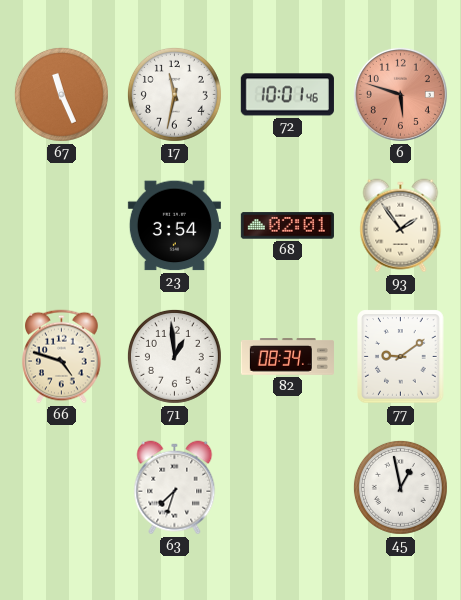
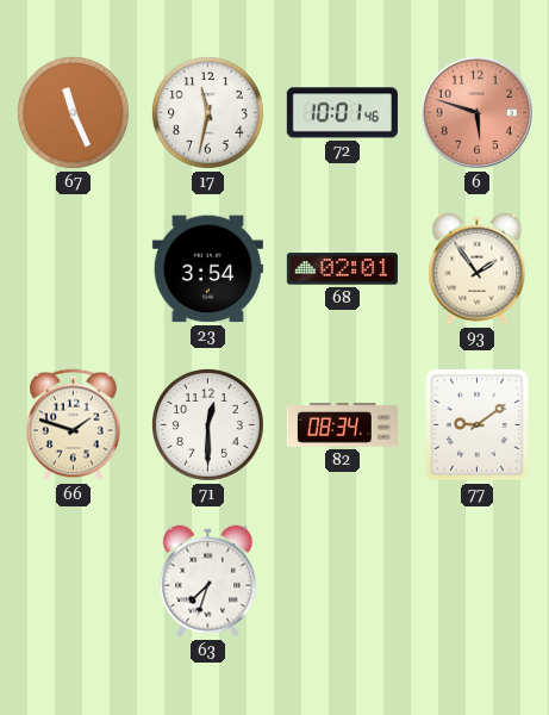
66: 4:48 -> 1:48
71: 12:59 -> 12:30
45: 12:58 -> none
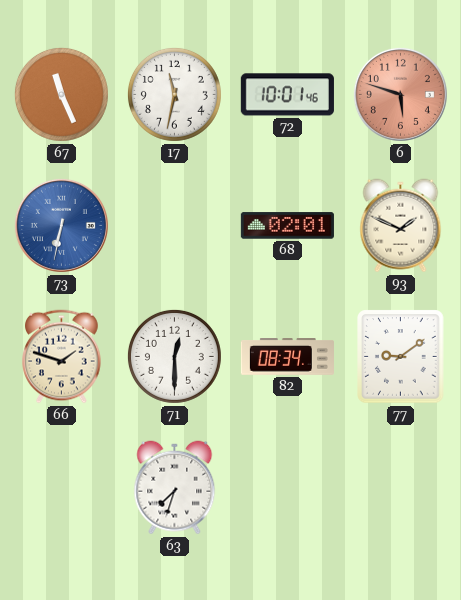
73: none -> 6:32
23: 3:54 -> none
93: 1:54 -> 1:49
